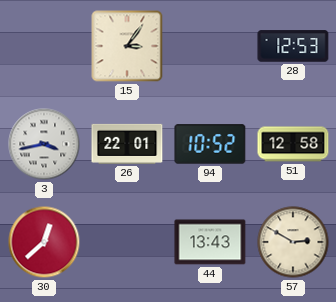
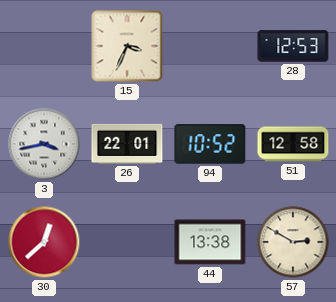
15: 3:06 -> 3:34
44: 13:43 -> 13:38
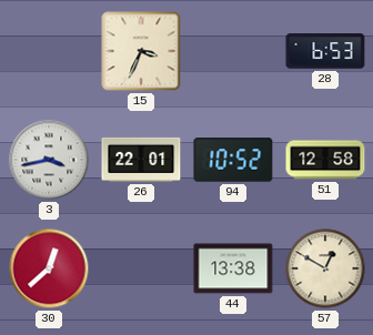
28: 12:53 -> 6:53
57: 2:50 -> 12:50
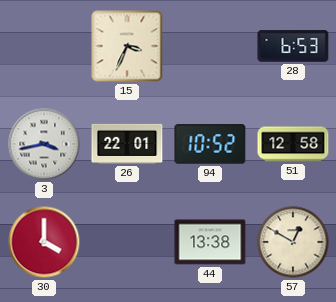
30: 12:38 -> 4:00
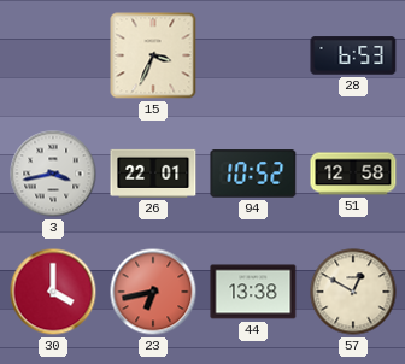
23: none -> 6:43
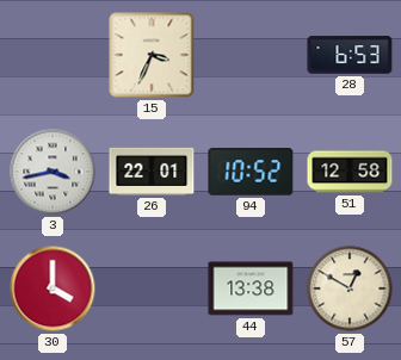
23: 6:43 -> none
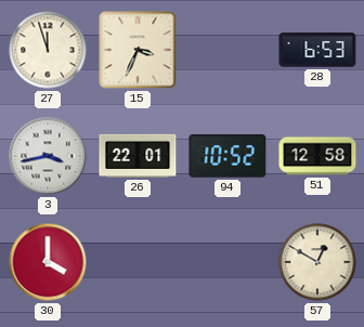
27: none -> 11:57
44: 13:38 -> none
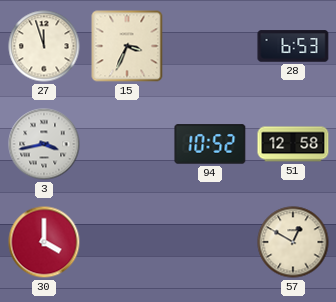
26: 22:01 -> none
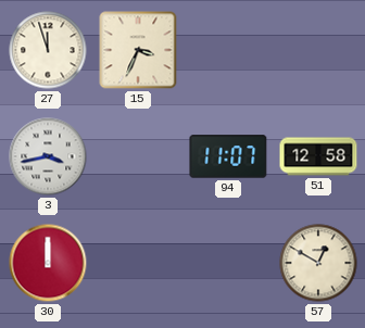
28: 6:53 -> none
94: 10:52 -> 11:07
30: 4:00 -> 12:00
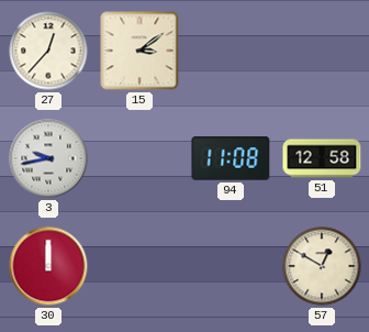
27: 11:57 -> 12:37
15: 3:34 -> 3:09
3: 3:43 -> 9:43
94: 11:07 -> 11:08
